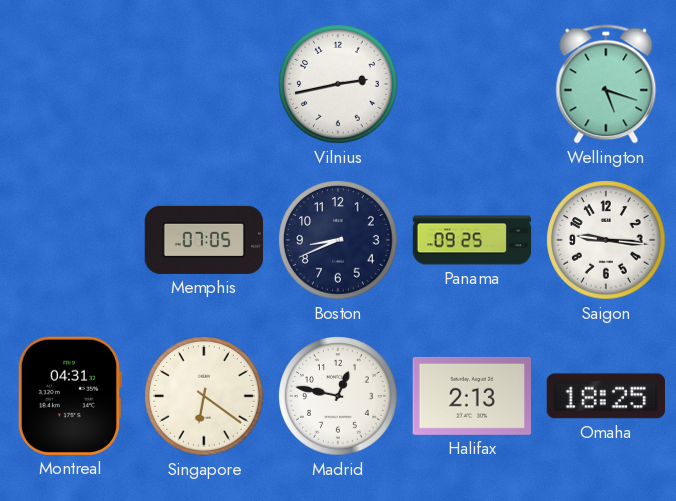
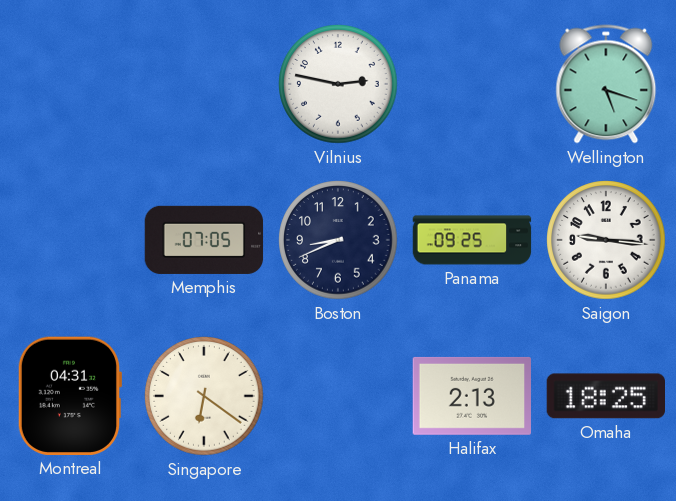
Vilnius: 2:43 -> 2:47
Madrid: 12:47 -> none
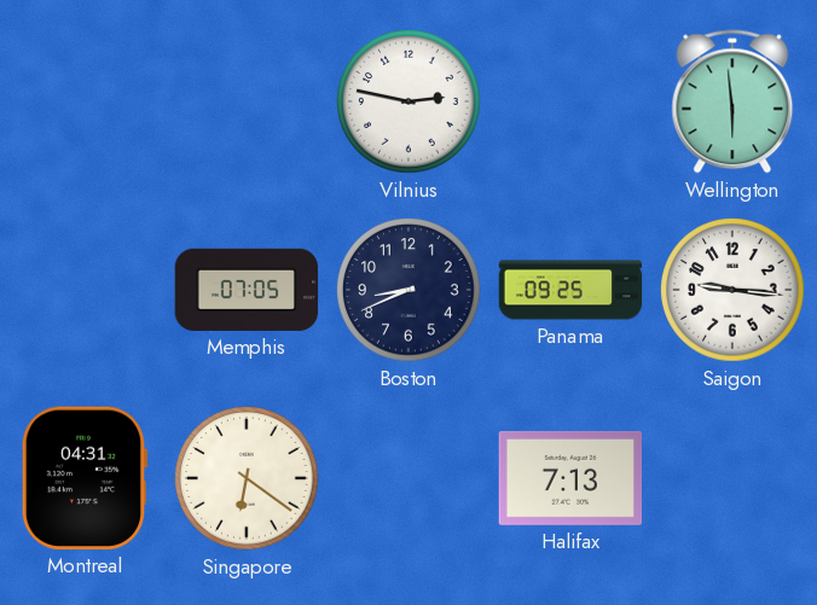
Wellington: 5:18 -> 5:59
Halifax: 2:13 -> 7:13
Omaha: 18:25 -> none
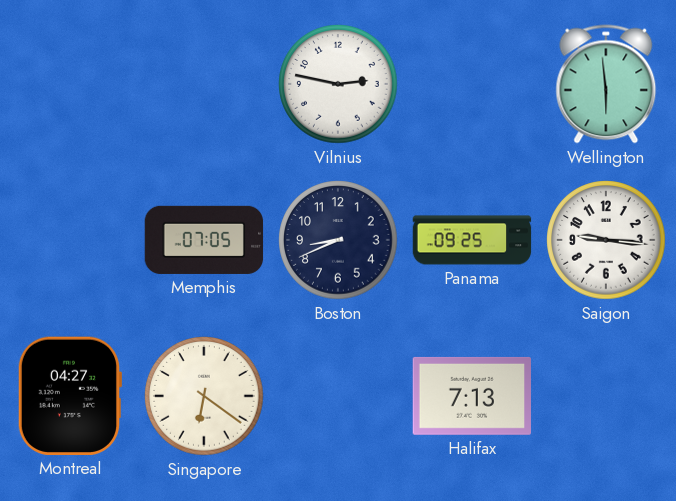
Montreal: 04:31 -> 04:27
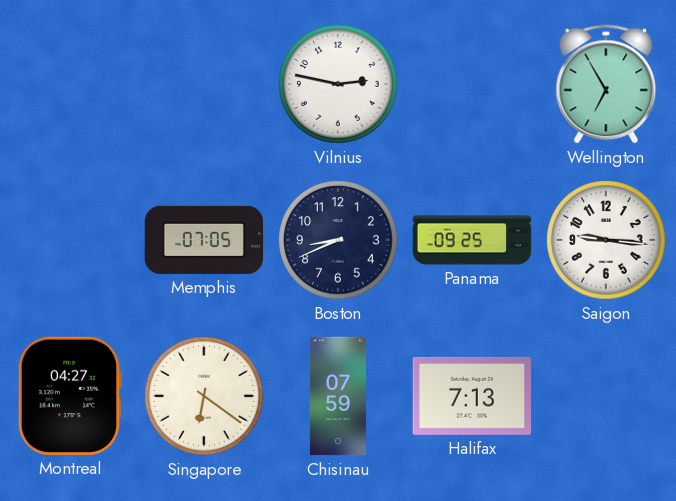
Wellington: 5:59 -> 6:55
Chisinau: none -> 07:59
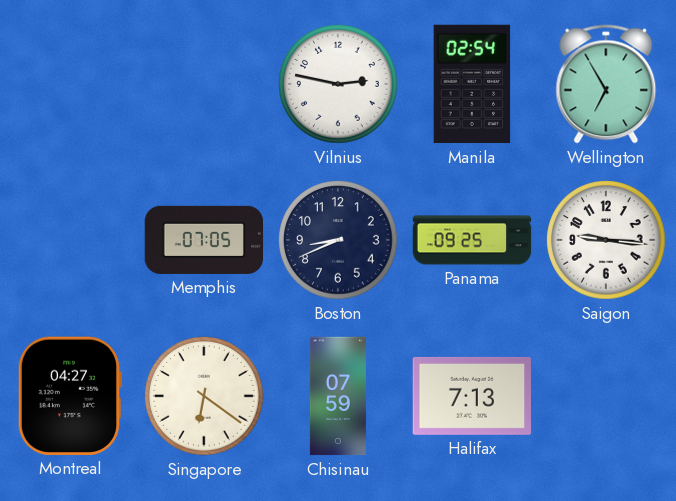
Manila: none -> 02:54
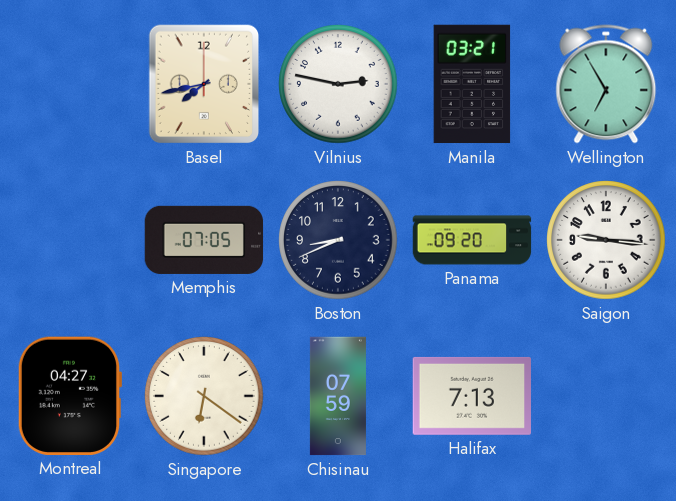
Basel: none -> 7:43
Manila: 02:54 -> 03:21
Panama: 09:25 -> 09:20
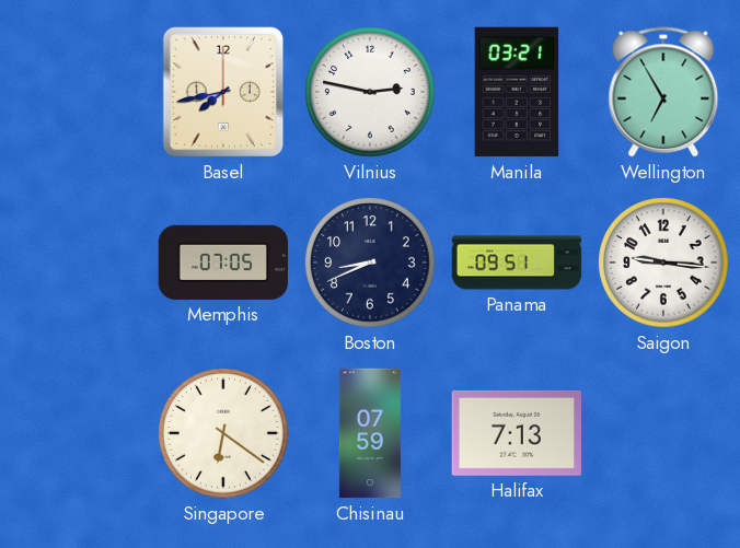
Panama: 09:20 -> 09:51
Montreal: 04:27 -> none
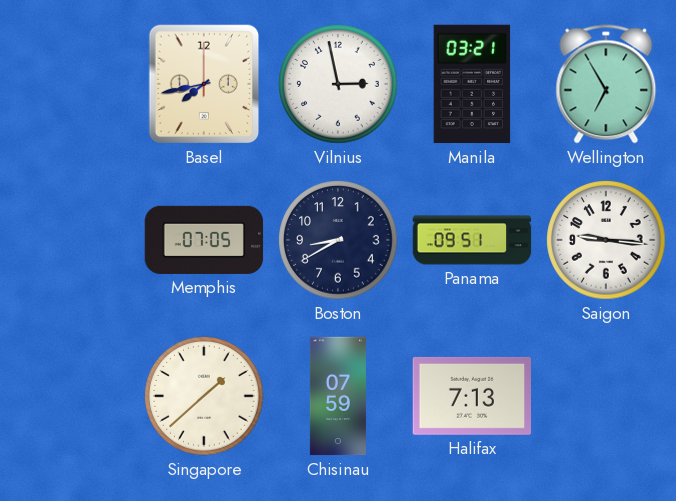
Vilnius: 2:47 -> 2:58
Boston: 8:41 -> 8:40
Singapore: 6:21 -> 1:38
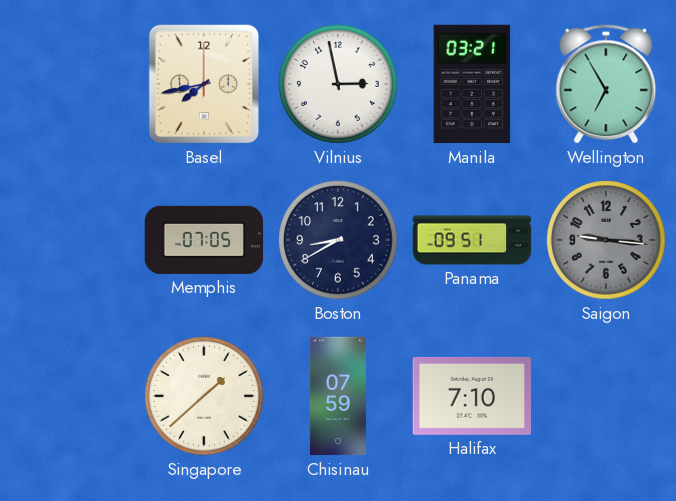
Saigon dial: white -> grey
Halifax: 7:13 -> 7:10
